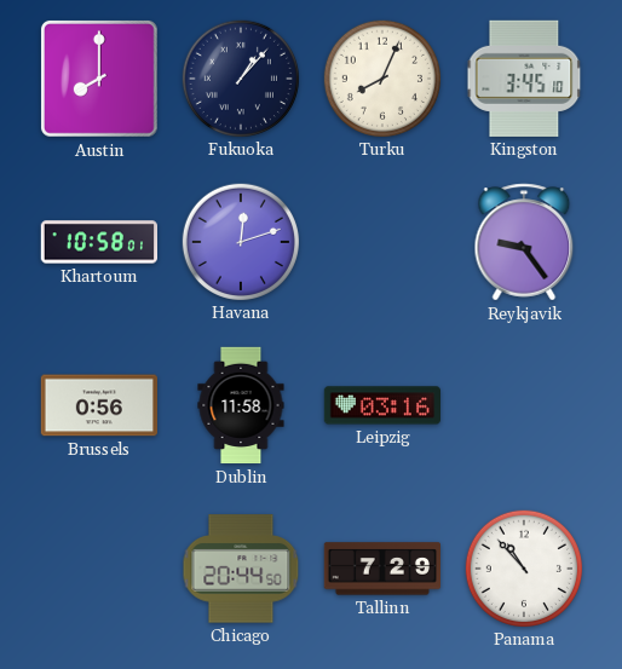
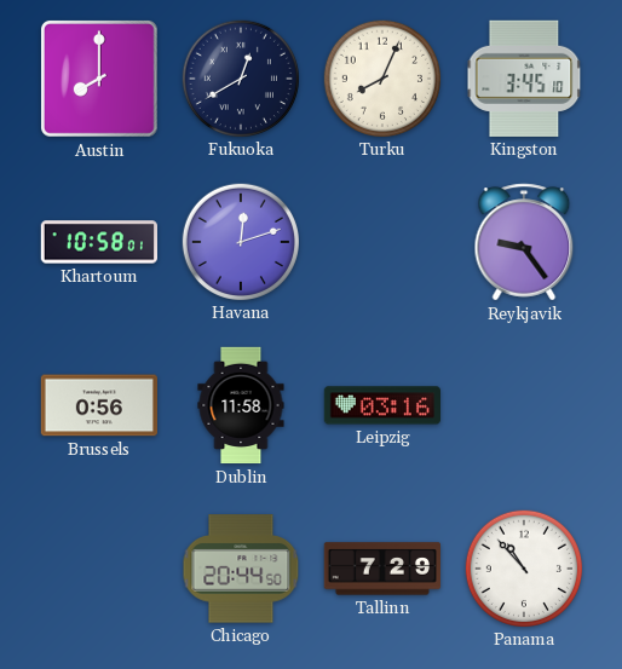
Fukuoka: 1:07 -> 12:40
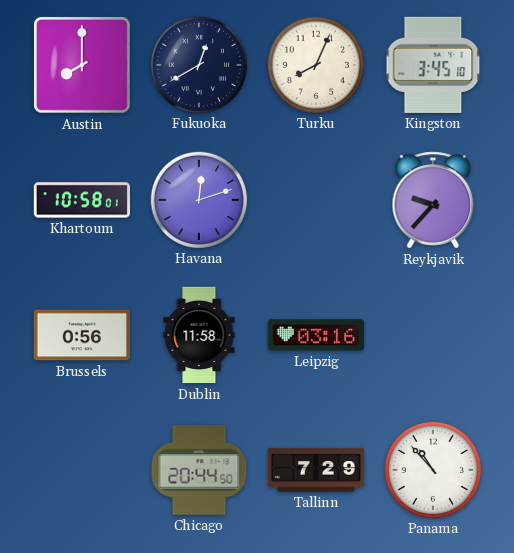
Reykjavik: 9:24 -> 9:37
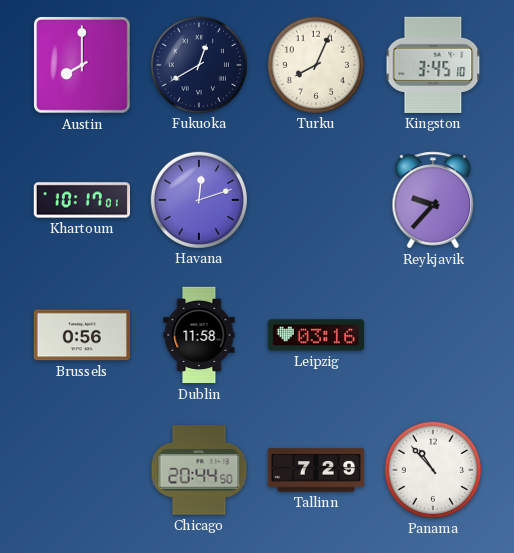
Khartoum: 10:58 -> 10:17
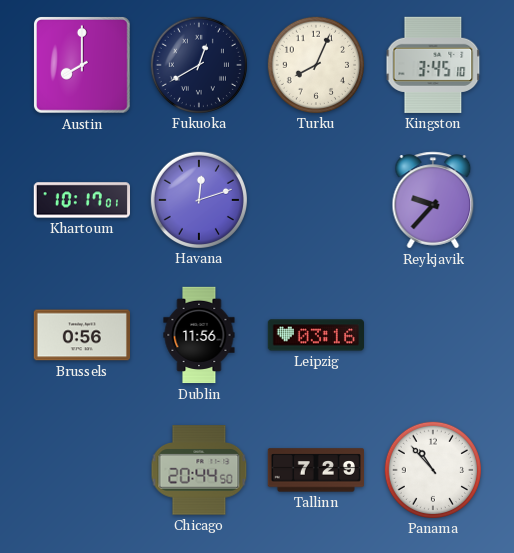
Dublin: 11:58 -> 11:56
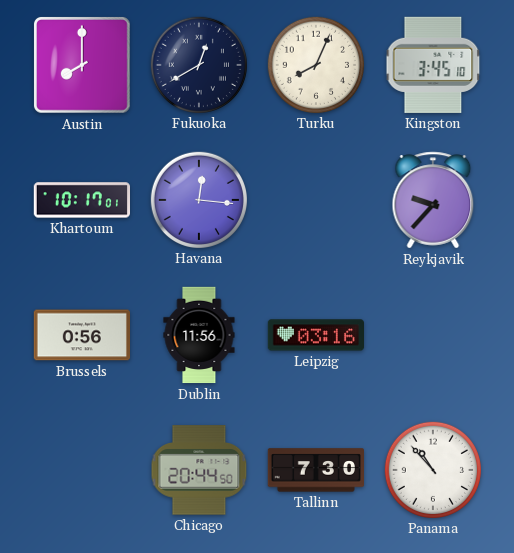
Havana: 12:12 -> 12:16
Tallinn: 7:29 -> 7:30
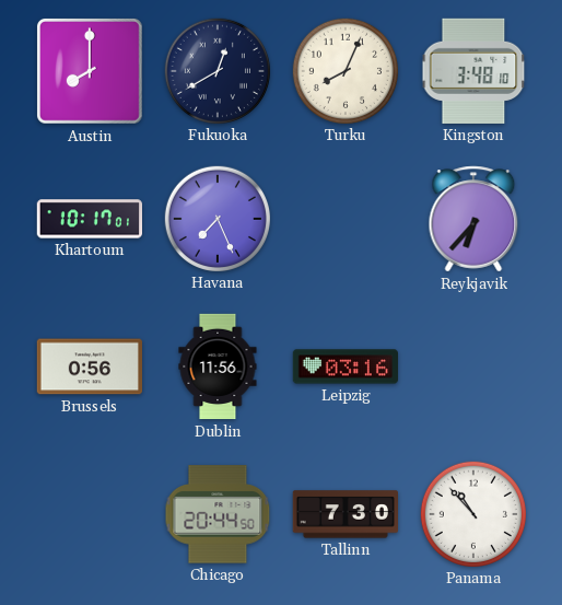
Kingston: 3:45 -> 3:48
Havana: 12:16 -> 7:26
Reykjavik: 9:37 -> 6:37
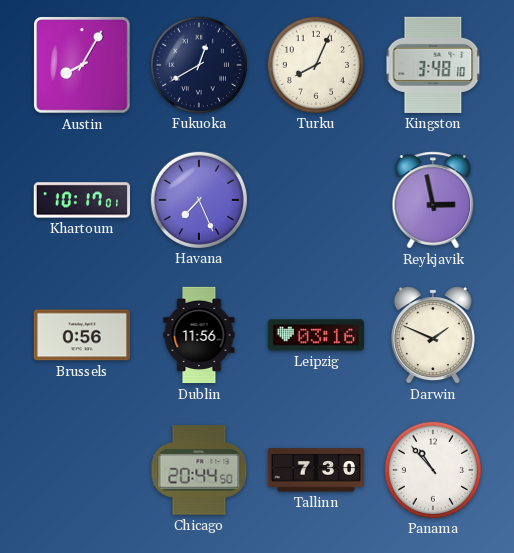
Austin: 8:00 -> 8:05
Reykjavik: 6:37 -> 2:58
Darwin: none -> 1:49
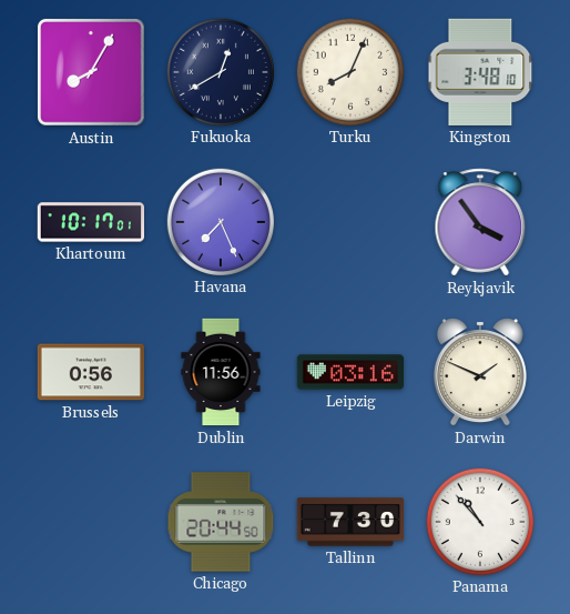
Reykjavik: 2:58 -> 3:54
